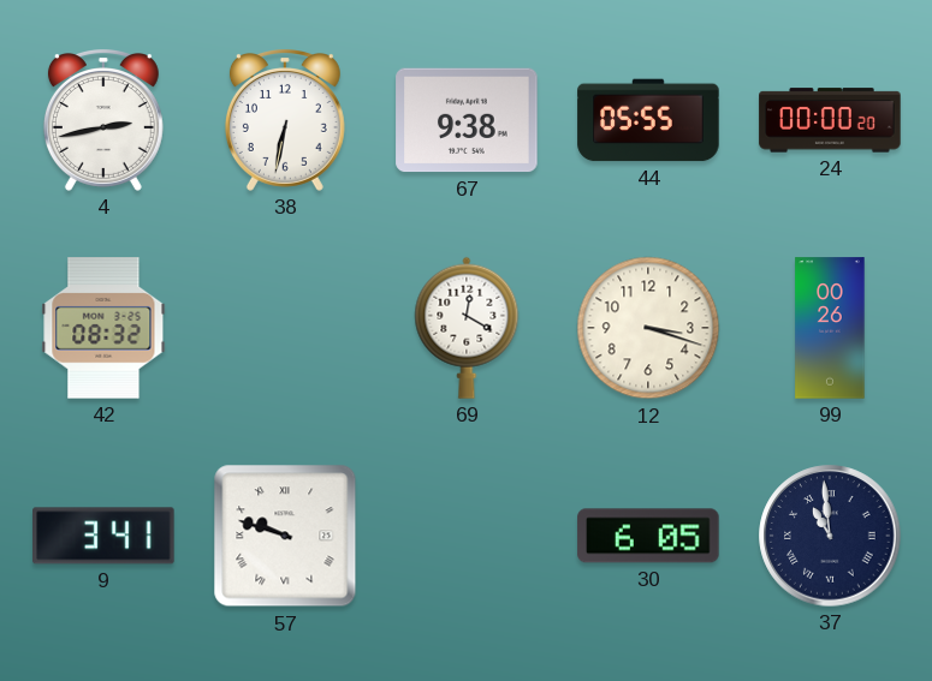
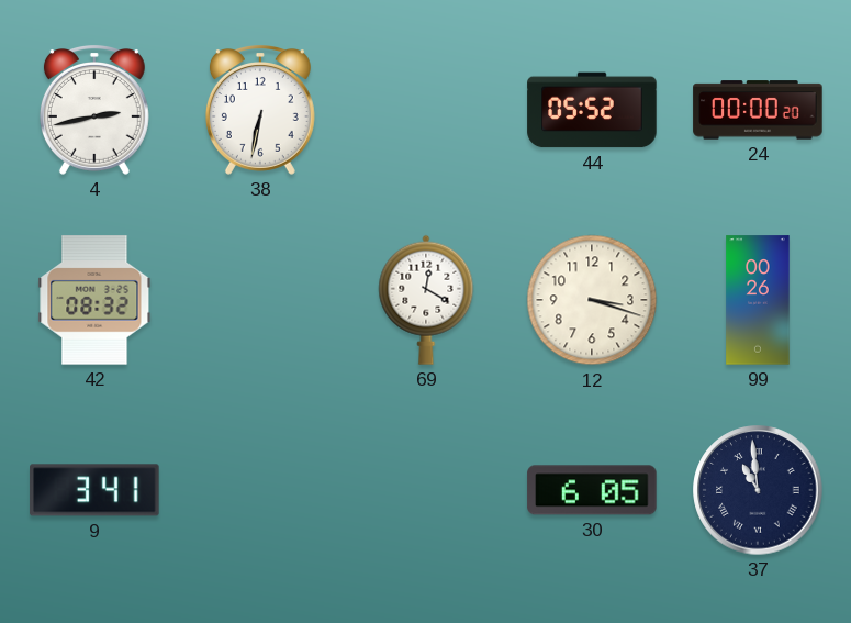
67: 9:38 -> none
44: 05:55 -> 05:52
57: 9:48 -> none
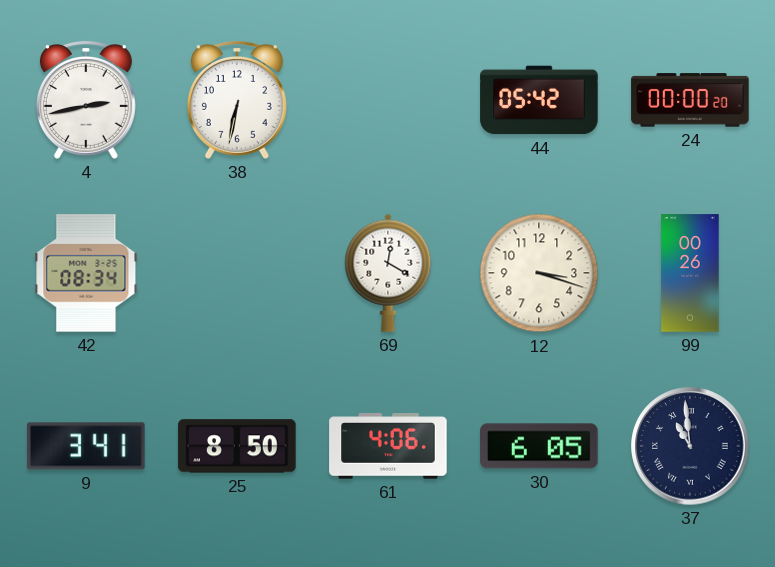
44: 05:52 -> 05:42
42: 08:32 -> 08:34
25: none -> 8:50
61: none -> 4:06
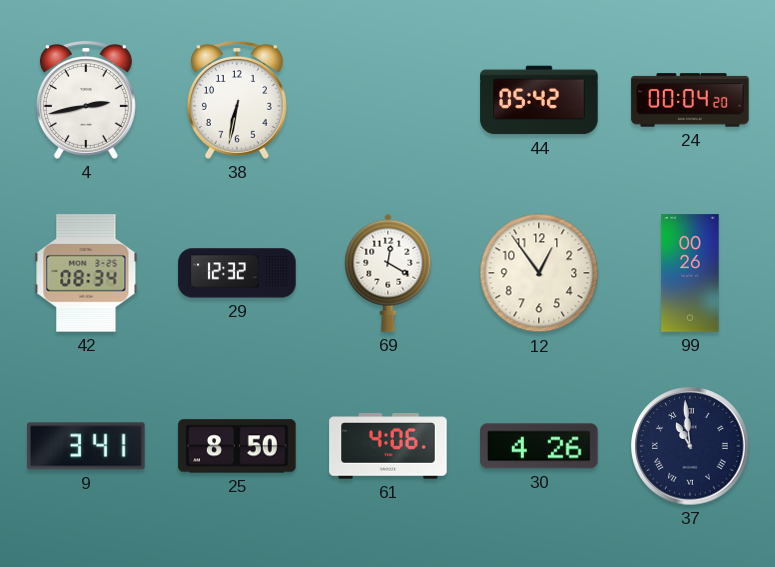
24: 00:00 -> 00:04
29: none -> 12:32
12: 3:18 -> 12:54
30: 6:05 -> 4:26
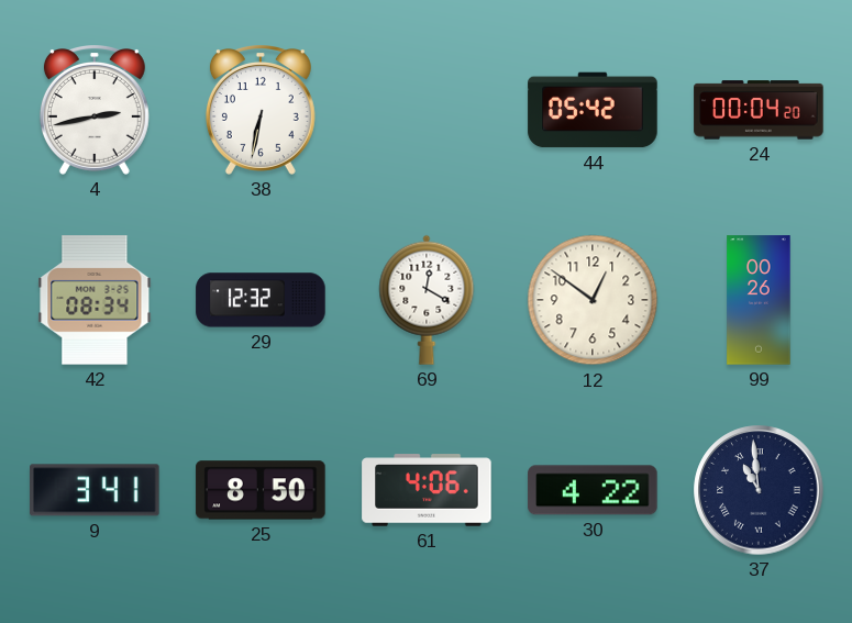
12: 12:54 -> 12:51
30: 4:26 -> 4:22
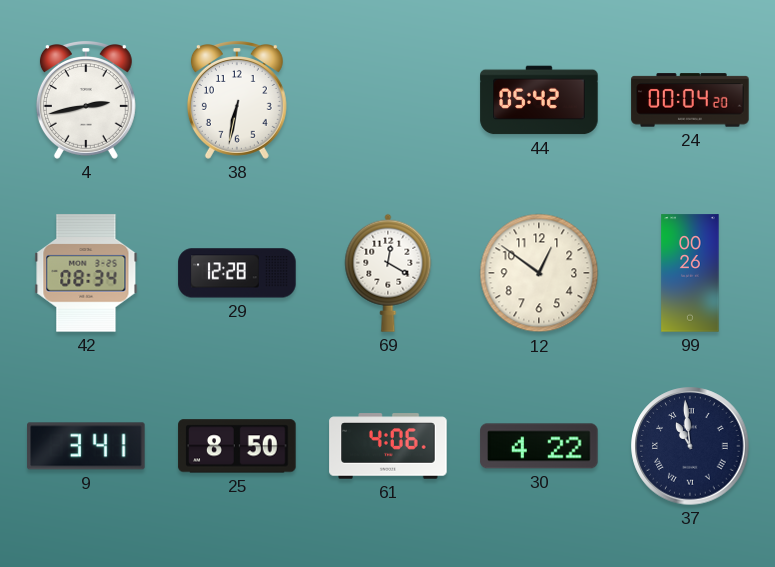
29: 12:32 -> 12:28
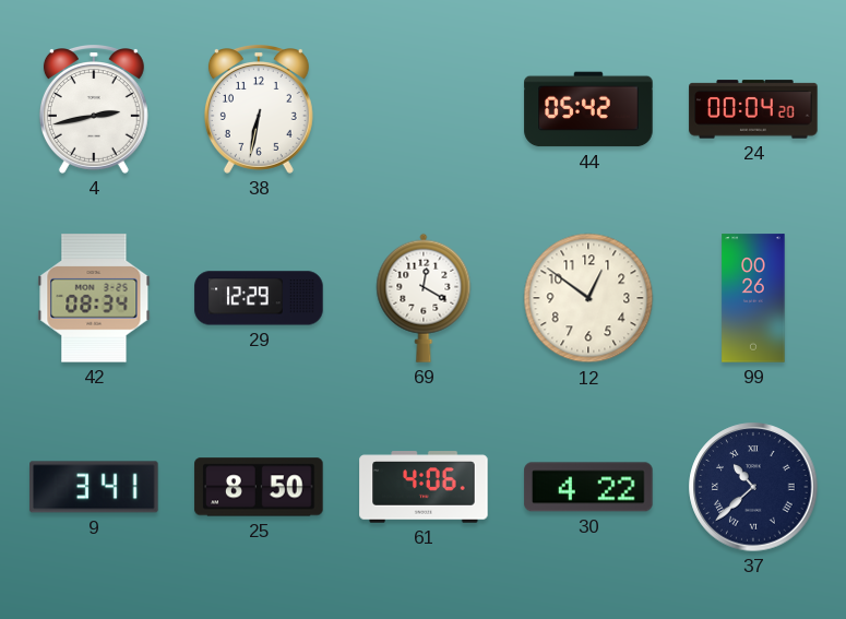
29: 12:28 -> 12:29
37: 10:59 -> 10:38
